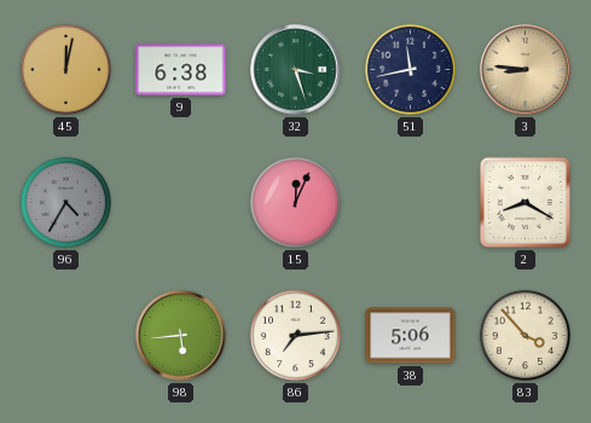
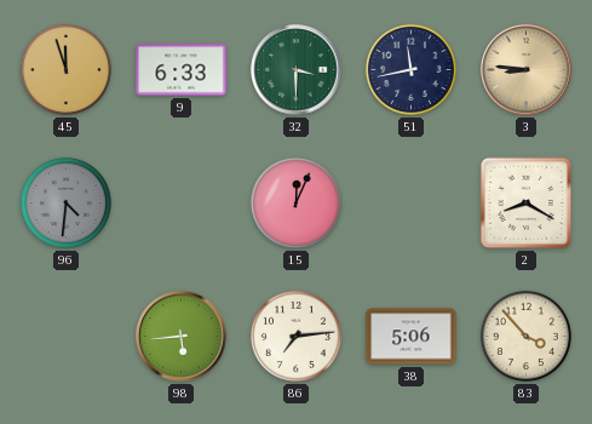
45: 12:02 -> 11:57
9: 6:38 -> 6:33
32: 3:27 -> 3:30
96: 4:35 -> 4:31
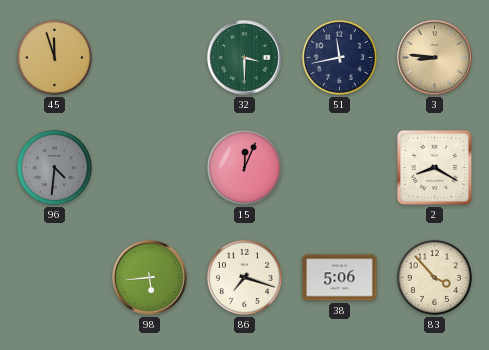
9: 6:33 -> none
86: 7:14 -> 7:18
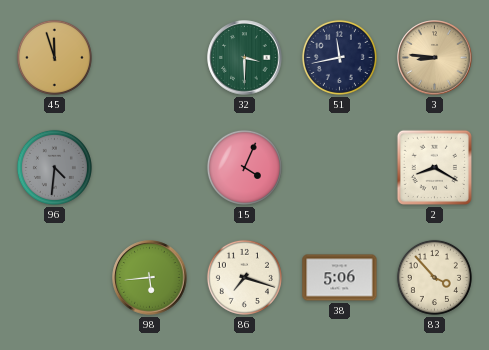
15: 12:04 -> 4:04
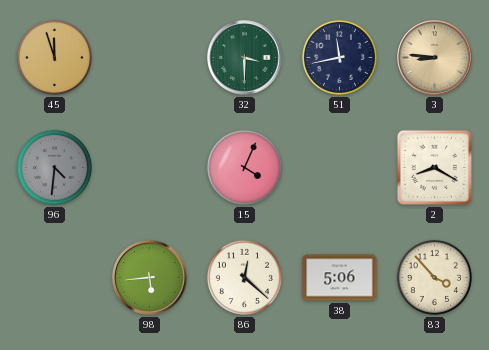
86: 7:18 -> 12:22
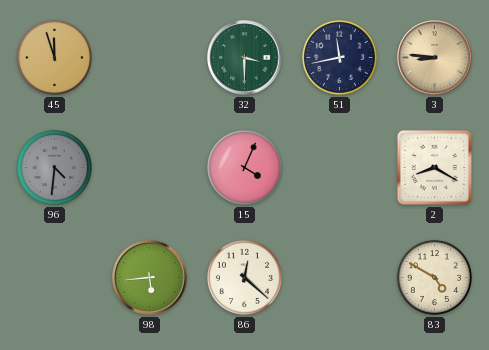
38: 5:06 -> none
83: 3:53 -> 4:50
